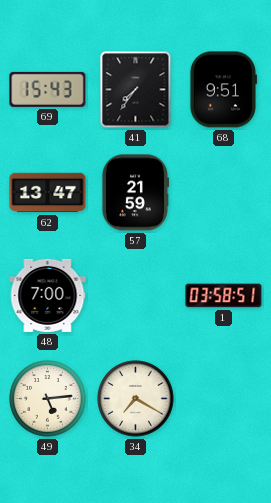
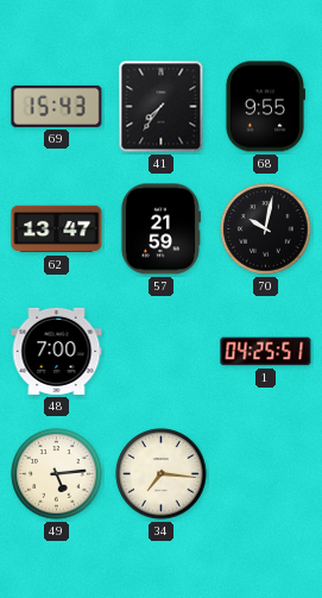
68: 9:51 -> 9:55
70: none -> 10:02
1: 03:58 -> 04:25
34: 7:20 -> 7:16
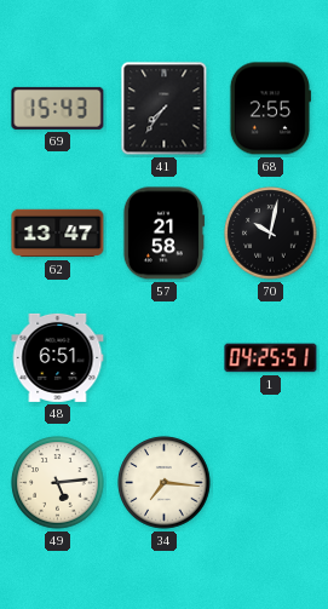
68: 9:55 -> 2:55
57: 21:59 -> 21:58
48: 7:00 -> 6:51
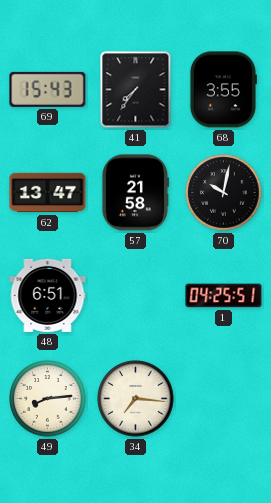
68: 2:55 -> 3:55
49: 5:14 -> 8:14
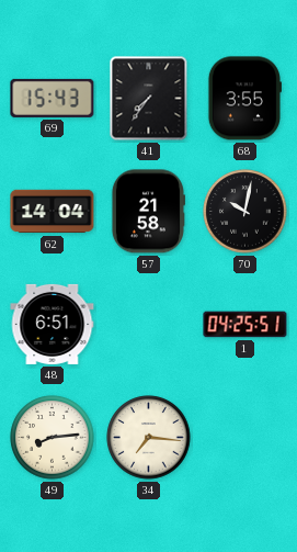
62: 13:47 -> 14:04
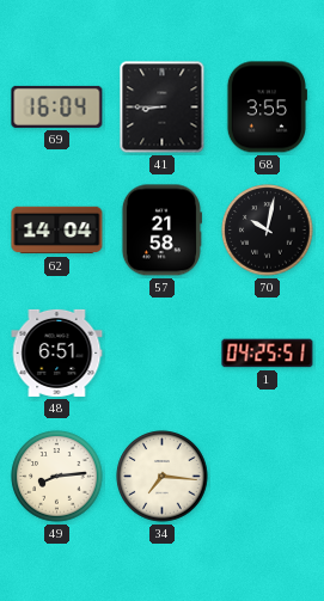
69: 15:43 -> 16:04
41: 7:36 -> 8:45
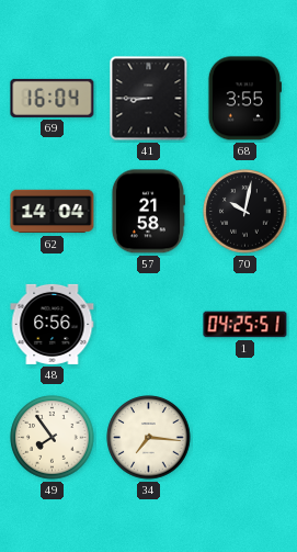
48: 6:51 -> 6:56
49: 8:14 -> 7:54
